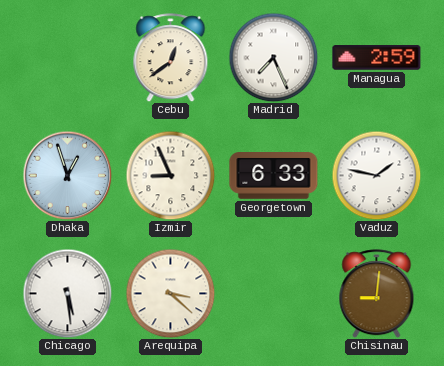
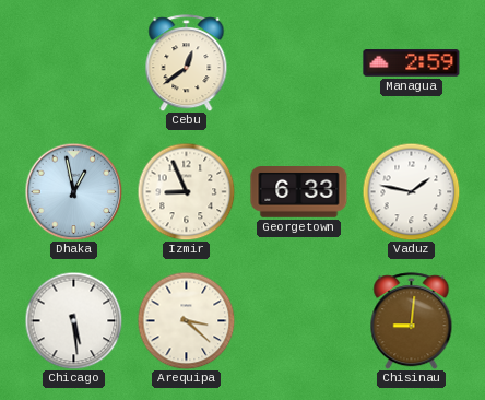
Madrid: 7:26 -> none
Dhaka: 12:57 -> 12:58
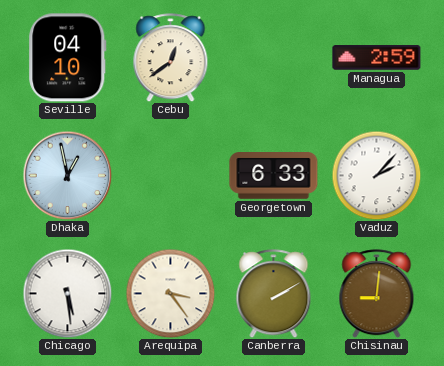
Seville: none -> 04:10
Izmir: 8:56 -> none
Vaduz: 1:47 -> 2:07
Arequipa: 3:22 -> 3:24
Canberra: none -> 2:10
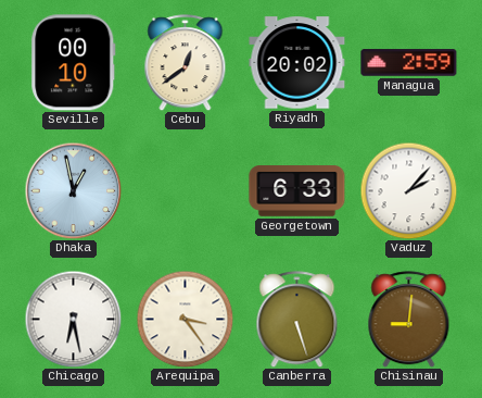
Seville: 04:10 -> 00:10
Riyadh: none -> 20:02
Chicago: 5:29 -> 6:28
Canberra: 2:10 -> 5:27
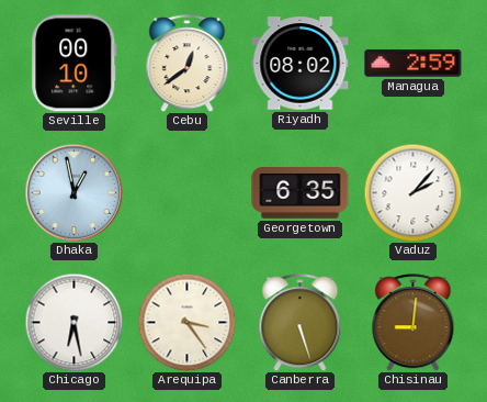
Riyadh: 20:02 -> 08:02
Georgetown: 6:33 -> 6:35
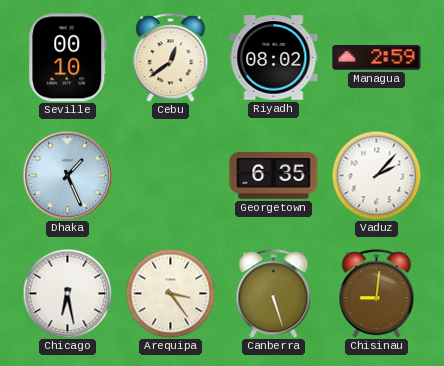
Dhaka: 12:58 -> 1:26
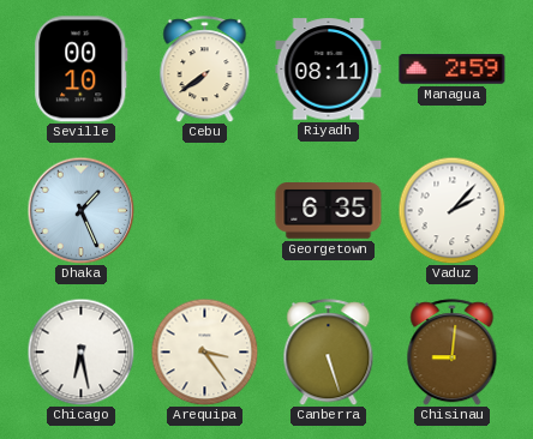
Cebu: 12:39 -> 7:39
Riyadh: 08:02 -> 08:11
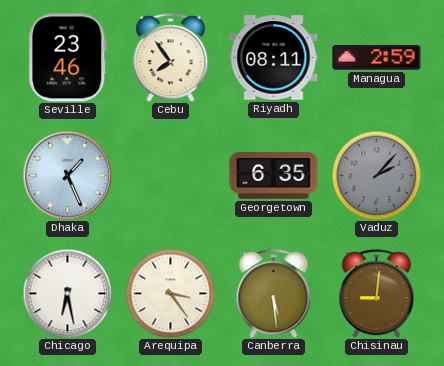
Seville: 00:10 -> 23:46
Cebu: 7:39 -> 7:54
Vaduz dial: white -> grey
Canberra: 5:27 -> 5:29
